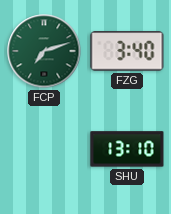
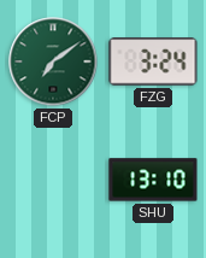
FCP: 7:12 -> 7:09
FZG: 3:40 -> 3:24
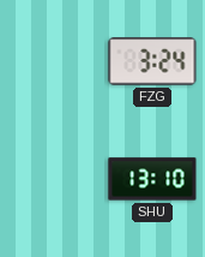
FCP: 7:09 -> none
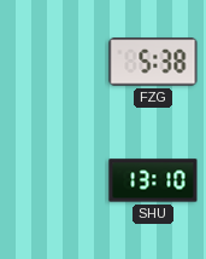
FZG: 3:24 -> 5:38
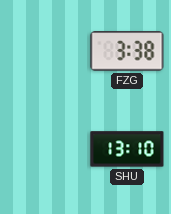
FZG: 5:38 -> 3:38
